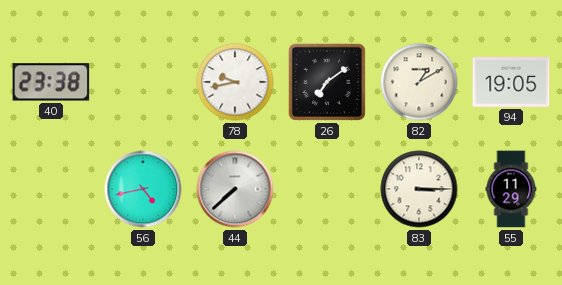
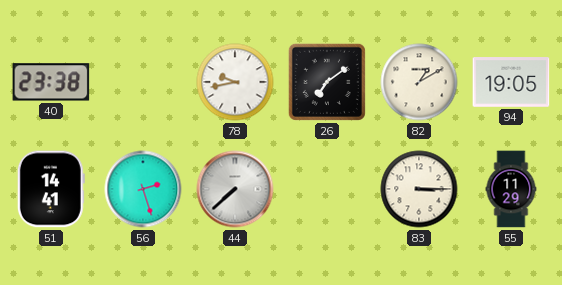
51: none -> 14:41
56: 4:43 -> 2:27
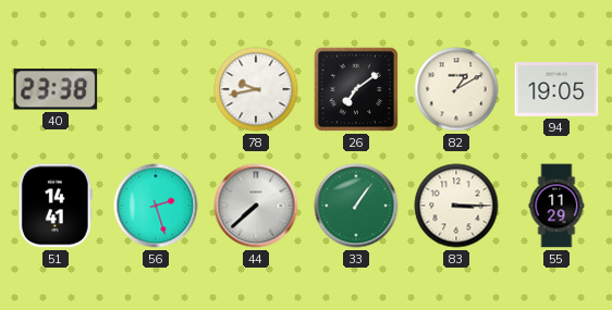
33: none -> 1:06
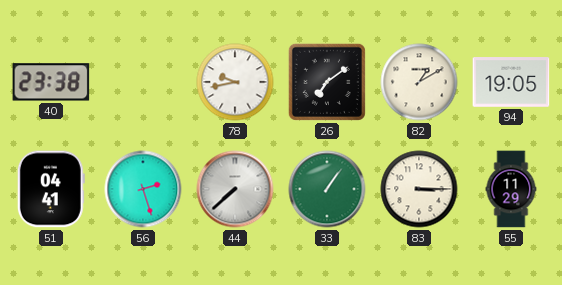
51: 14:41 -> 04:41
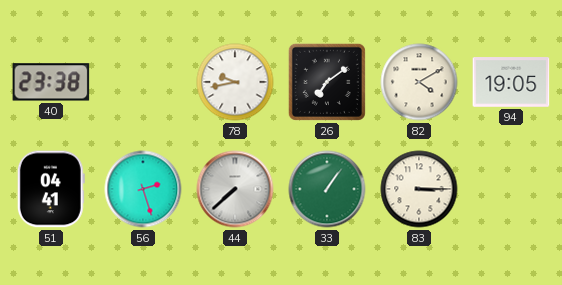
82: 1:10 -> 4:10
55: 11:29 -> none
